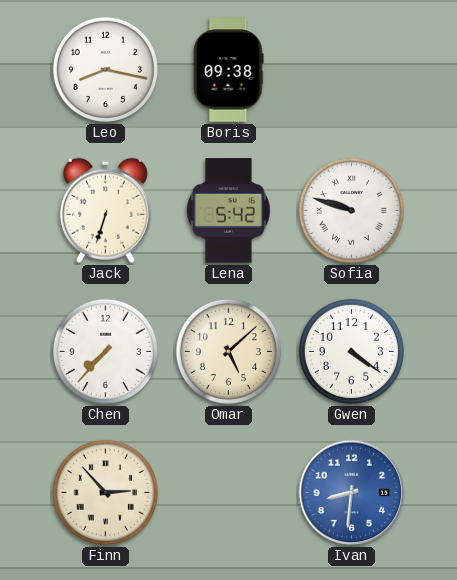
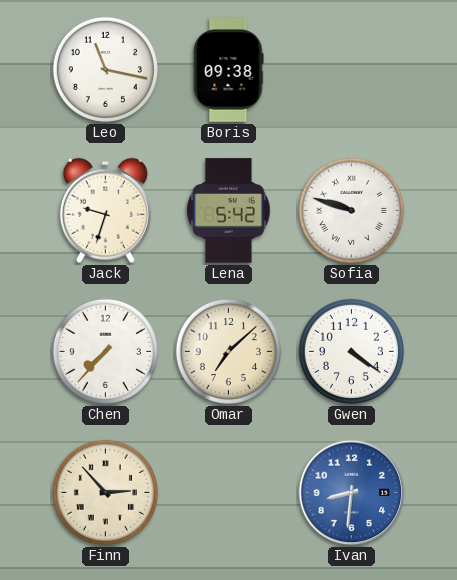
Leo: 8:17 -> 11:17
Jack: 6:33 -> 9:33
Omar: 5:08 -> 7:08
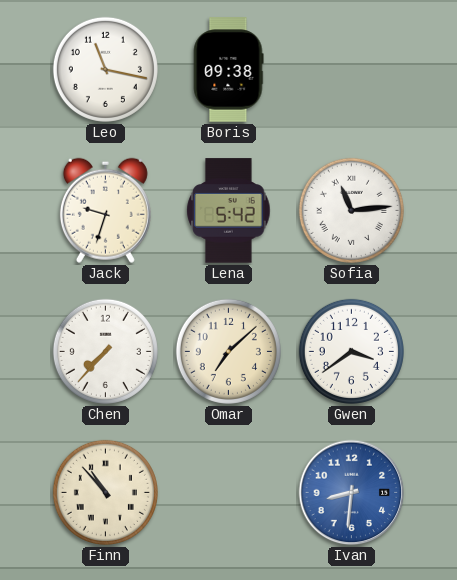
Sofia: 9:48 -> 11:14
Gwen: 4:21 -> 3:39
Finn: 2:53 -> 10:53
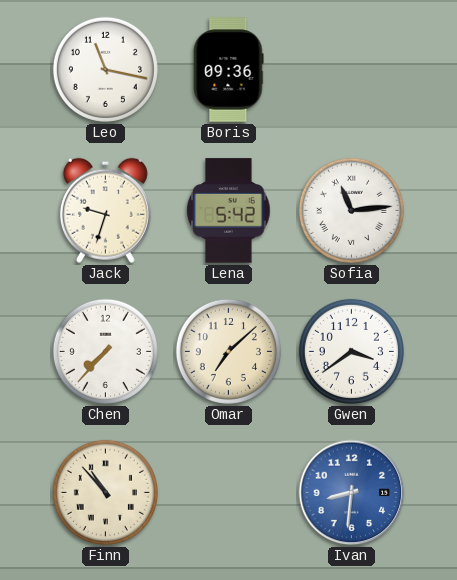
Boris: 09:38 -> 09:36
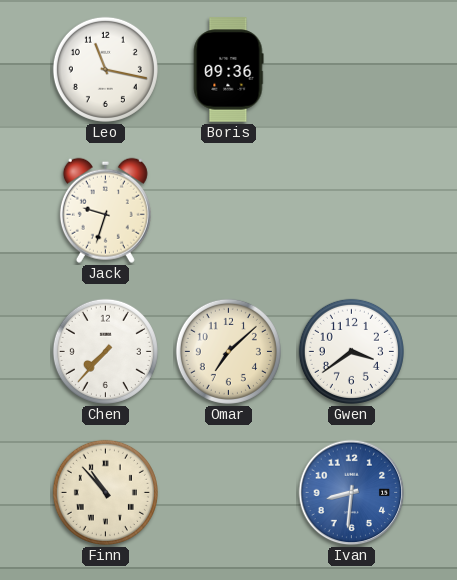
Lena: 5:42 -> none
Sofia: 11:14 -> none
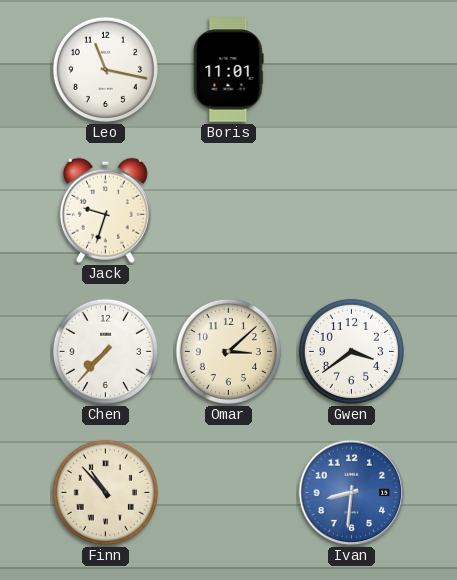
Boris: 09:36 -> 11:01
Omar: 7:08 -> 3:08
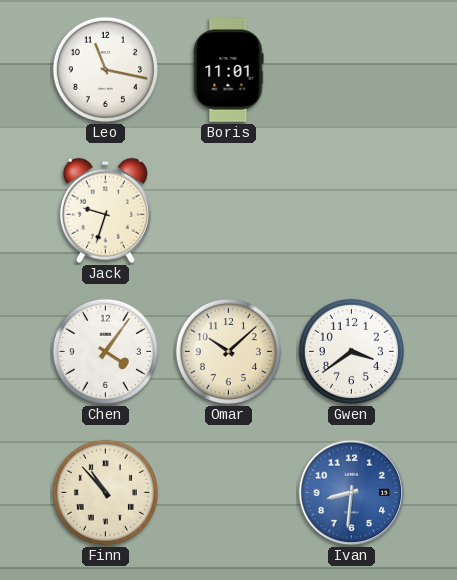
Chen: 7:37 -> 4:06
Omar: 3:08 -> 10:08
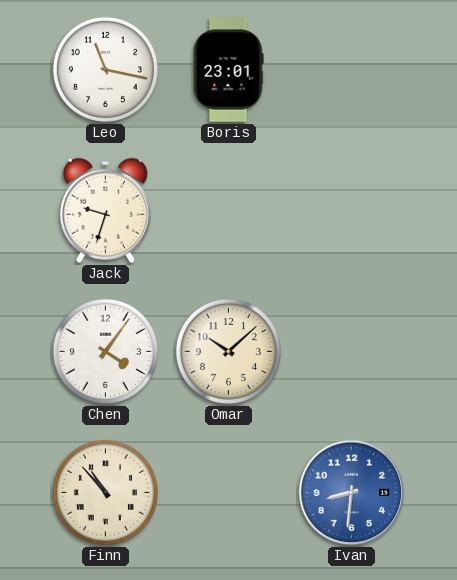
Boris: 11:01 -> 23:01
Gwen: 3:39 -> none
